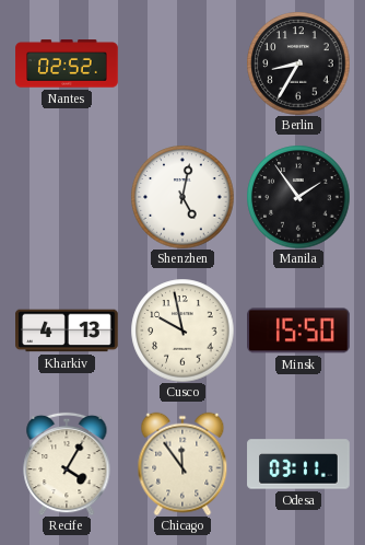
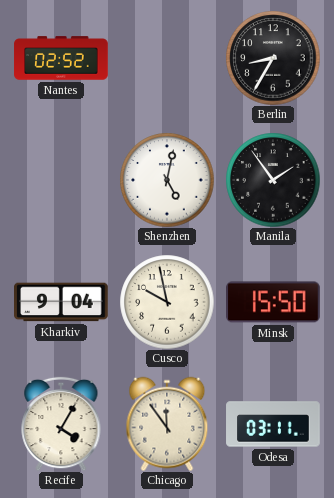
Kharkiv: 4:13 -> 9:04
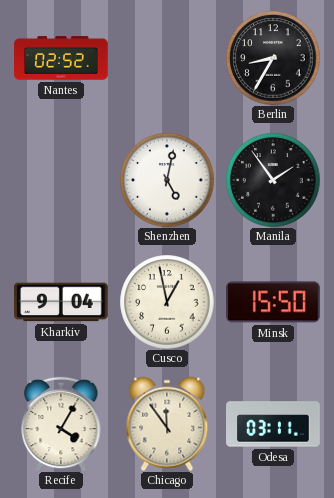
Cusco: 9:58 -> 12:58
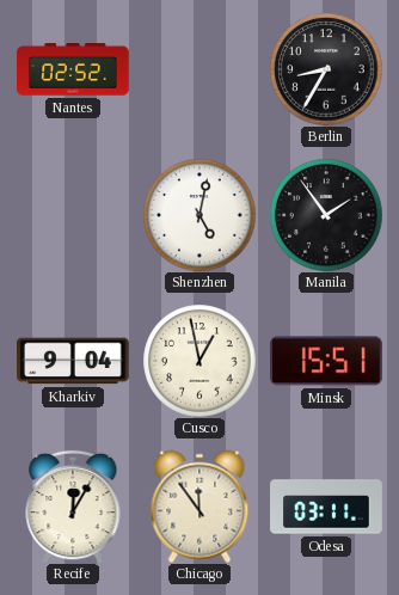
Minsk: 15:50 -> 15:51
Recife: 4:05 -> 12:05
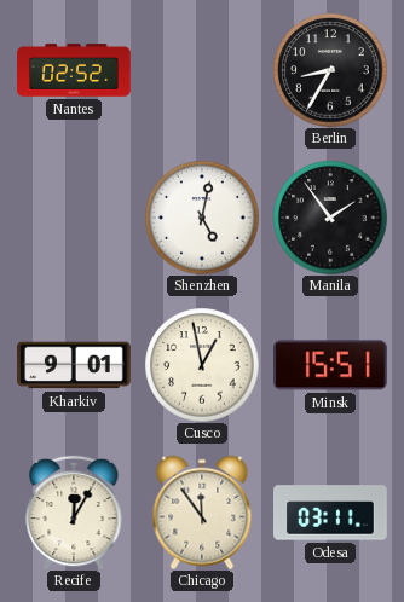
Kharkiv: 9:04 -> 9:01
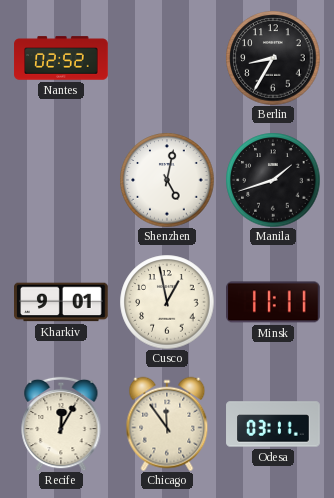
Manila: 1:54 -> 1:42
Minsk: 15:51 -> 11:11
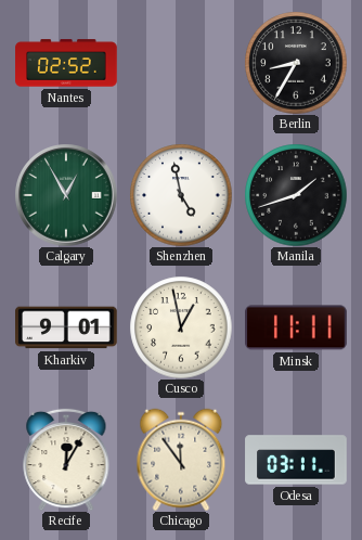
Calgary: none -> 12:55
Shenzhen: 5:02 -> 4:58
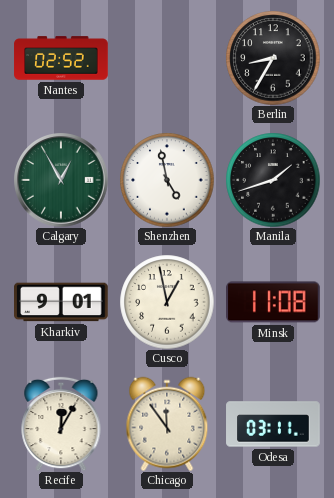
Minsk: 11:11 -> 11:08
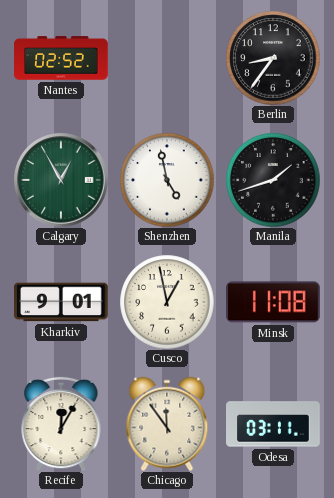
Berlin: 8:35 -> 8:36
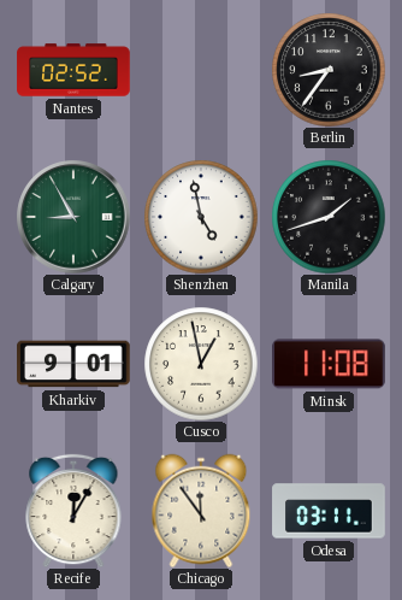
Calgary: 12:55 -> 8:55
